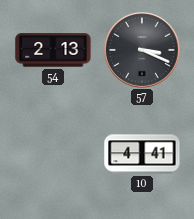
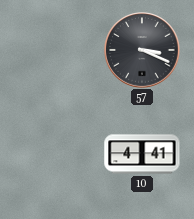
54: 2:13 -> none
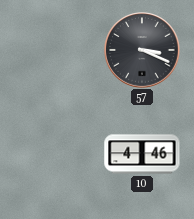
10: 4:41 -> 4:46
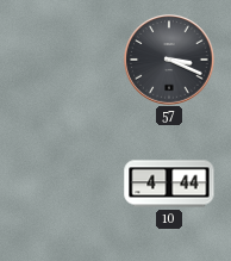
10: 4:46 -> 4:44
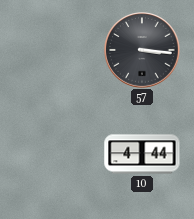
57: 3:19 -> 3:16
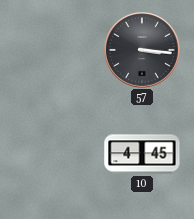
10: 4:44 -> 4:45
